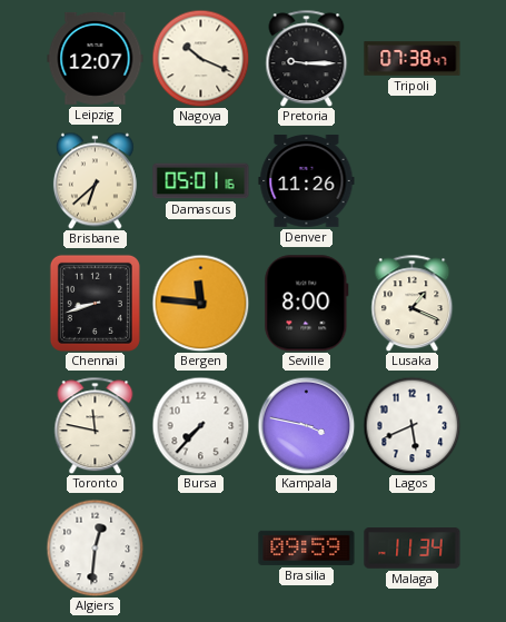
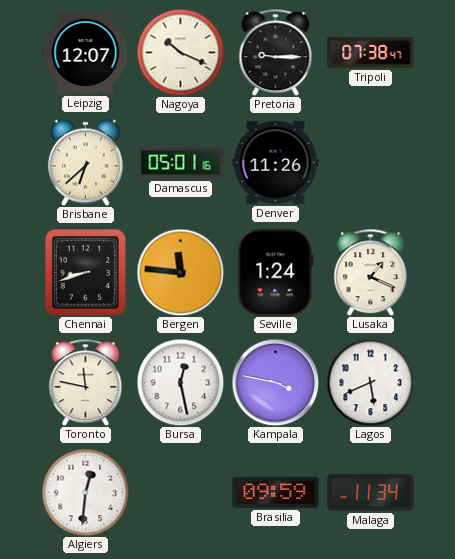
Seville: 8:00 -> 1:24
Bursa: 7:37 -> 12:28
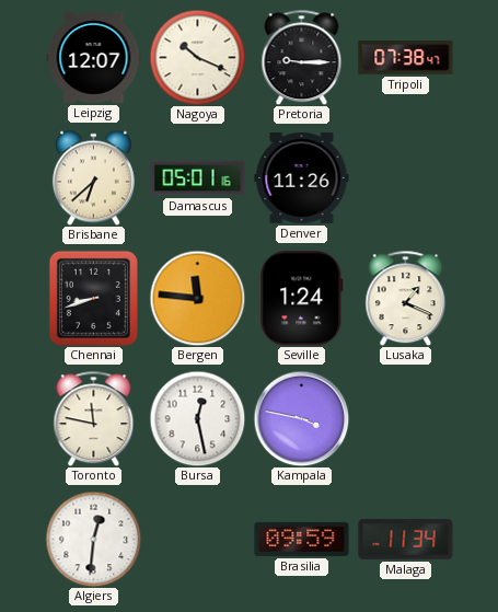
Lagos: 5:41 -> none
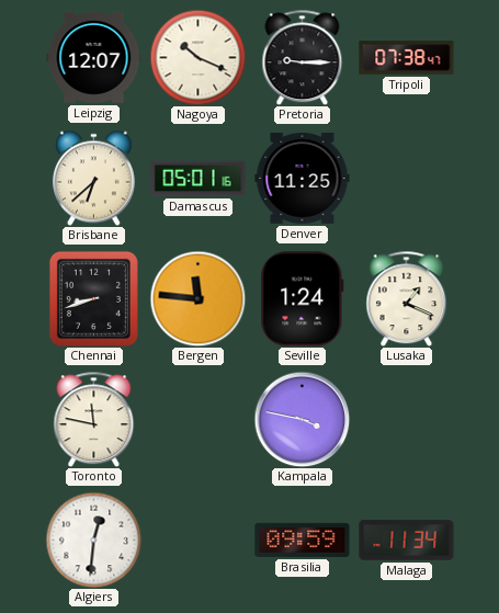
Denver: 11:26 -> 11:25
Bursa: 12:28 -> none
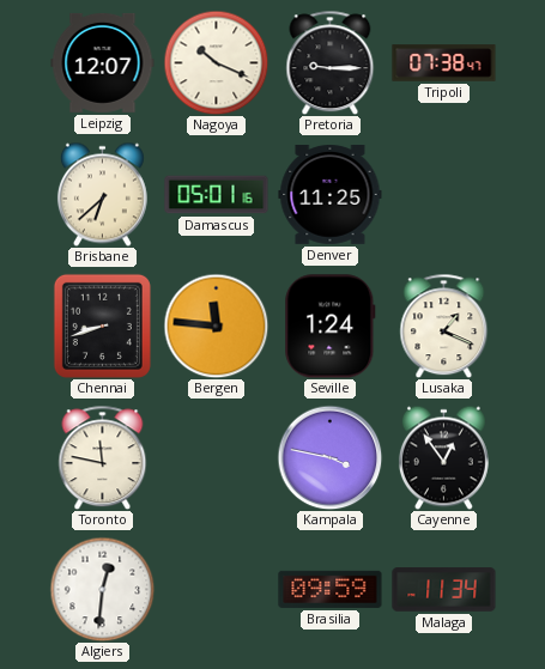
Cayenne: none -> 12:54
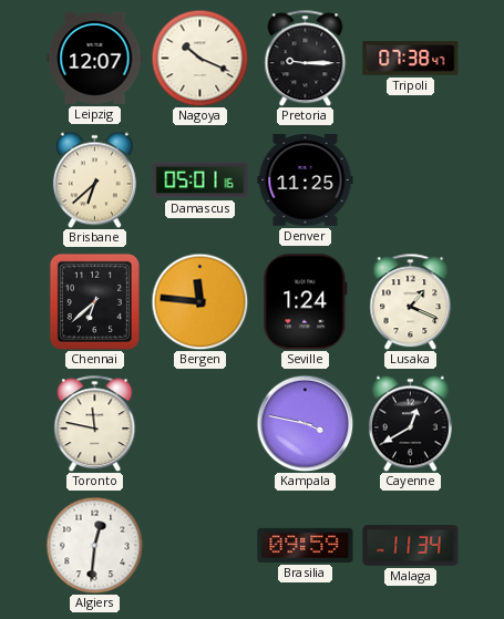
Chennai: 8:42 -> 6:38
Cayenne: 12:54 -> 12:40
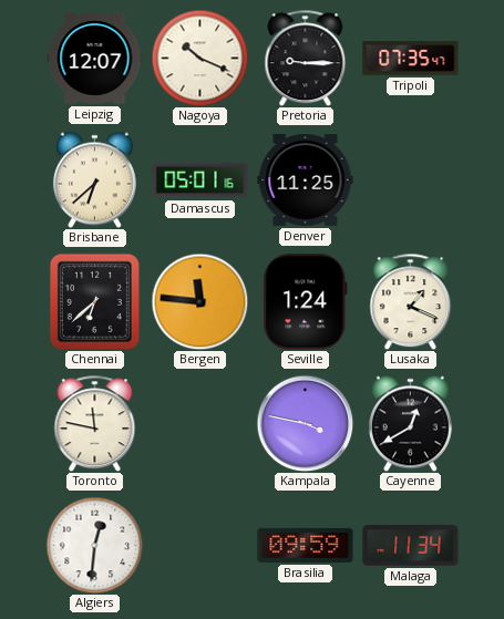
Tripoli: 07:38 -> 07:35
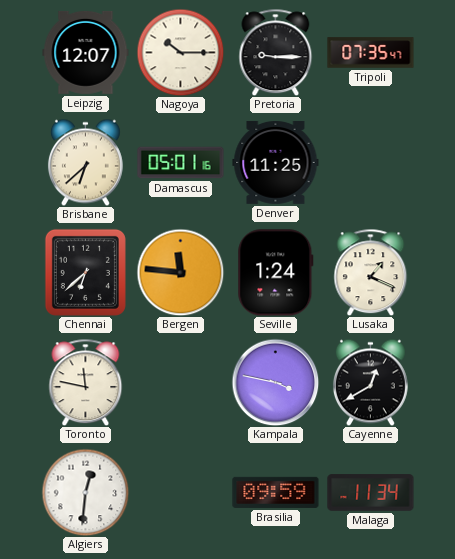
Nagoya: 10:19 -> 10:15
